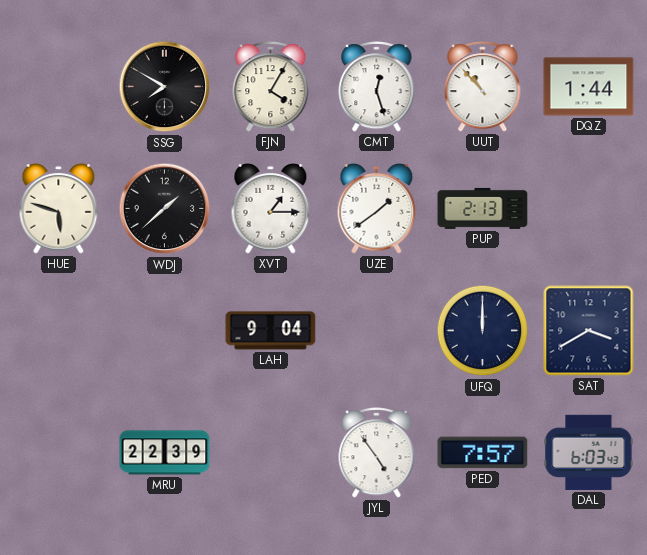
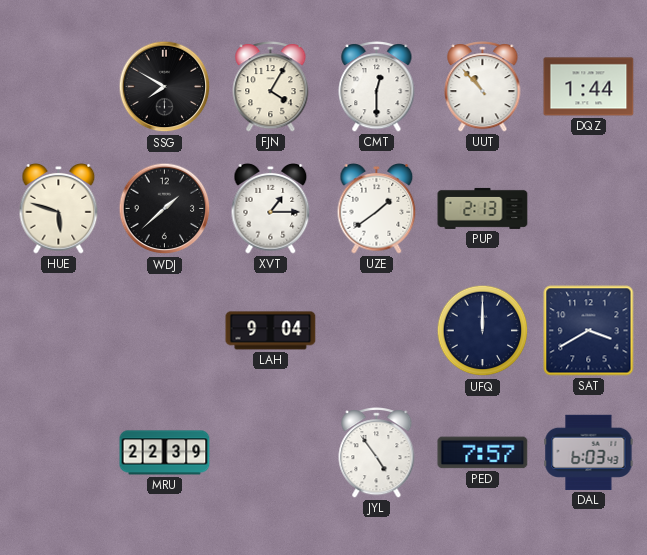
CMT: 12:27 -> 12:30
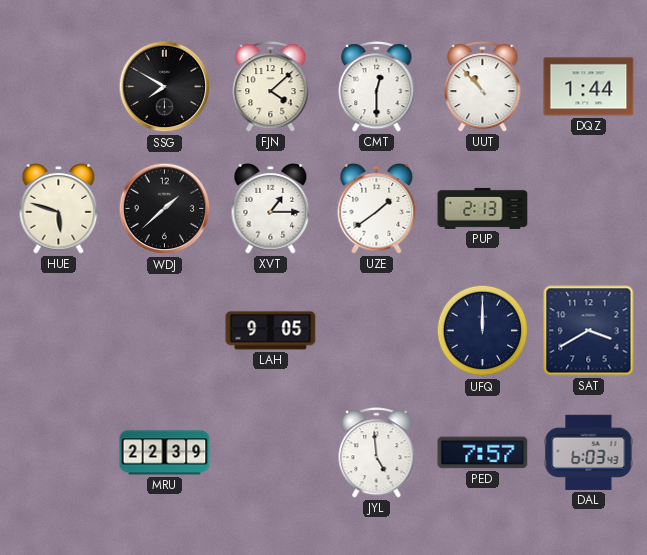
FJN: 4:05 -> 4:08
LAH: 9:04 -> 9:05
JYL: 4:54 -> 4:59
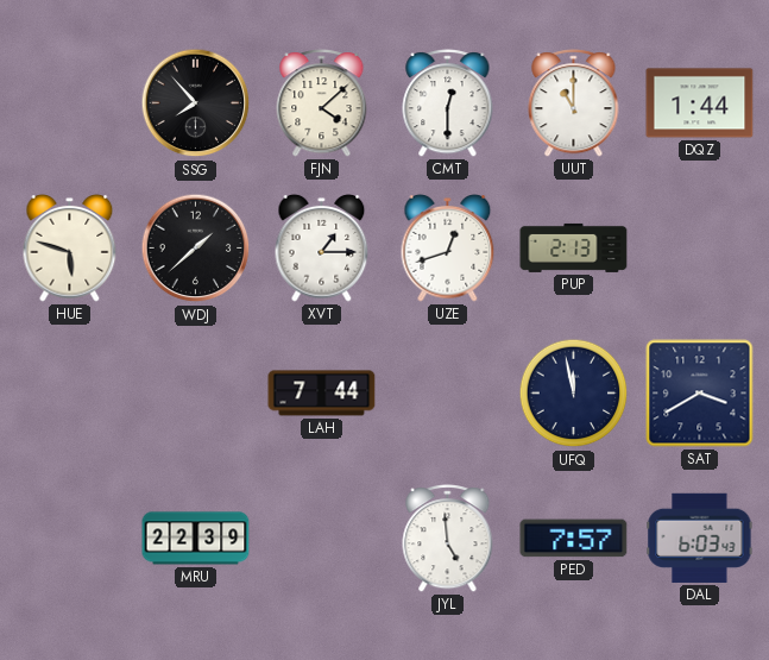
SSG: 7:50 -> 7:53
UUT: 10:53 -> 11:00
UZE: 1:39 -> 12:42
LAH: 9:05 -> 7:44
UFQ: 12:00 -> 11:58
